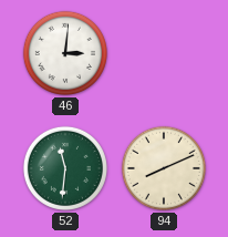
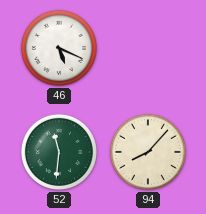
46: 3:01 -> 5:19
94: 8:11 -> 8:07
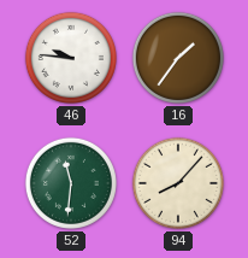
46: 5:19 -> 9:46
16: none -> 1:36
